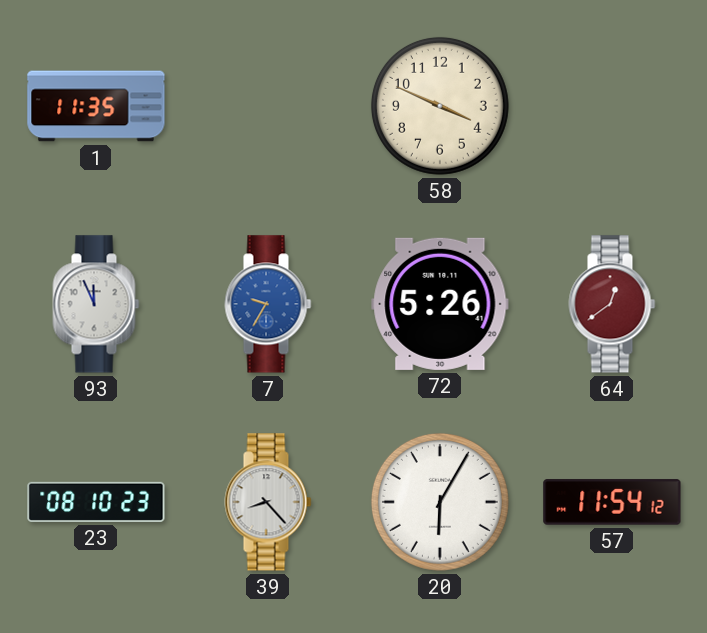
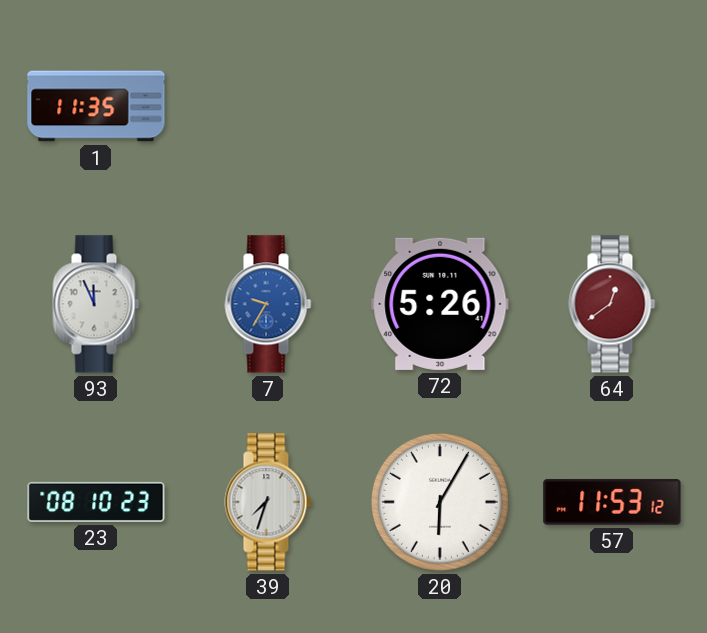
58: 3:49 -> none
39: 8:23 -> 7:33
57: 11:54 -> 11:53
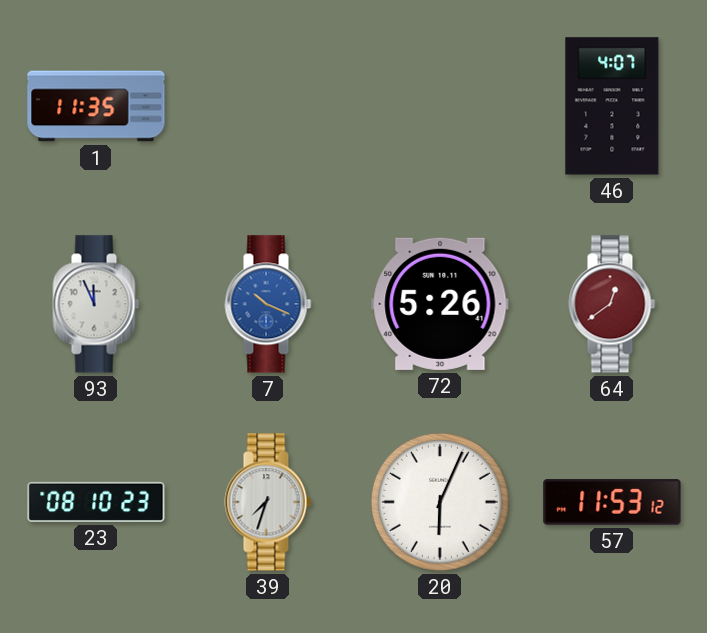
46: none -> 4:07
7: 9:35 -> 10:19
20: 6:05 -> 6:04
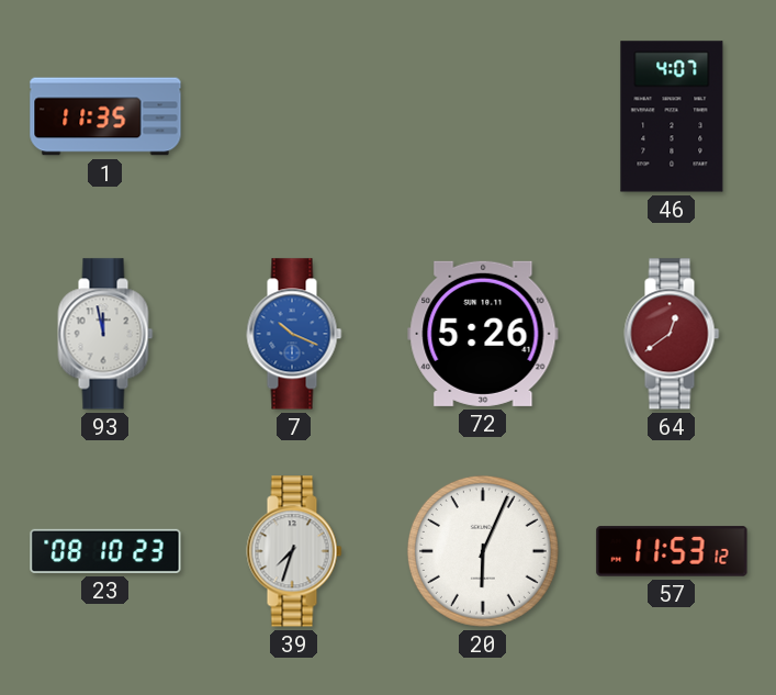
93: 11:56 -> 11:58
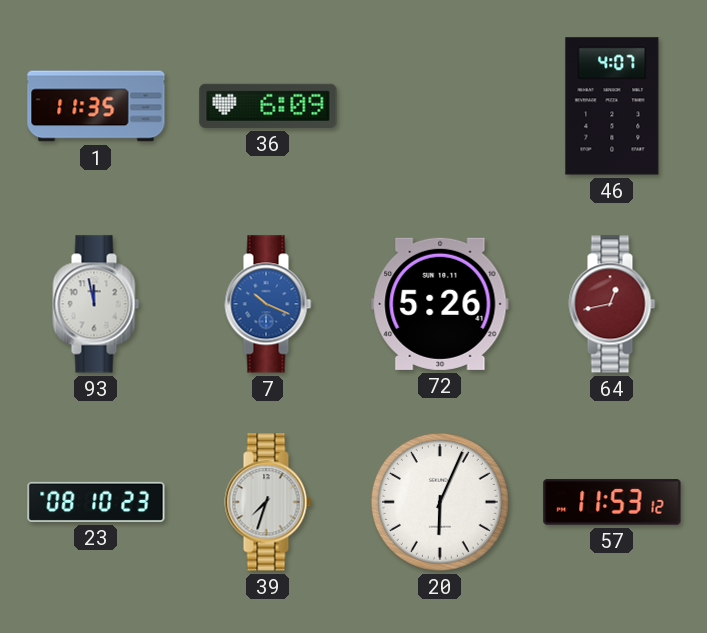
36: none -> 6:09
64: 12:39 -> 12:43
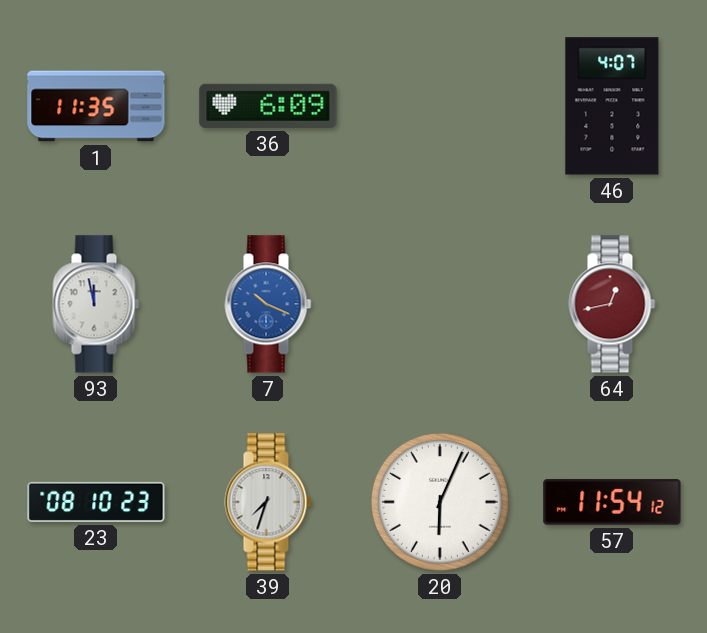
72: 5:26 -> none
57: 11:53 -> 11:54
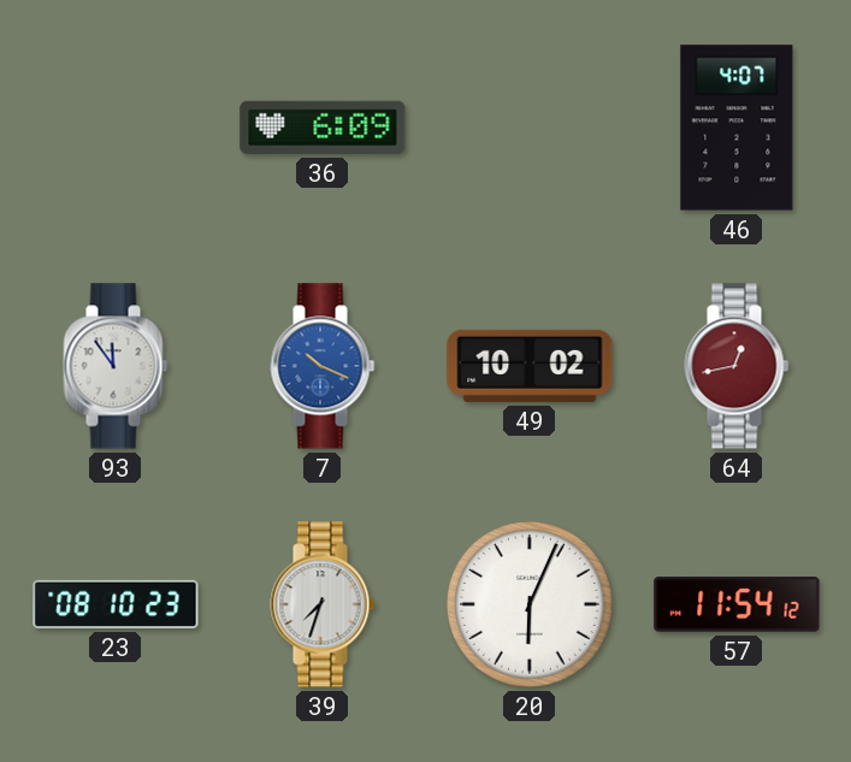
1: 11:35 -> none
93: 11:58 -> 11:54
49: none -> 10:02
